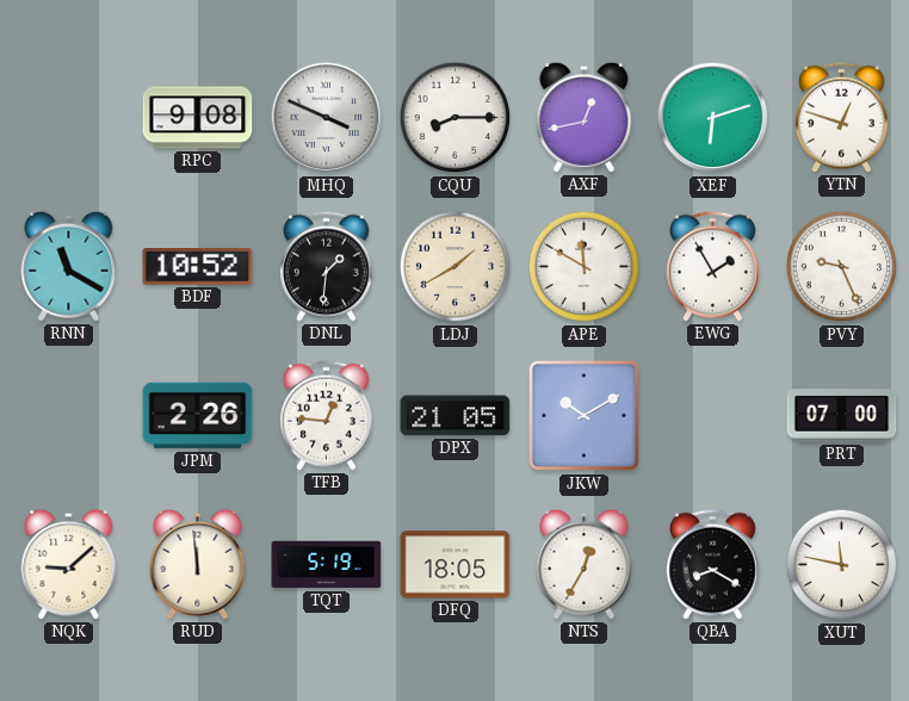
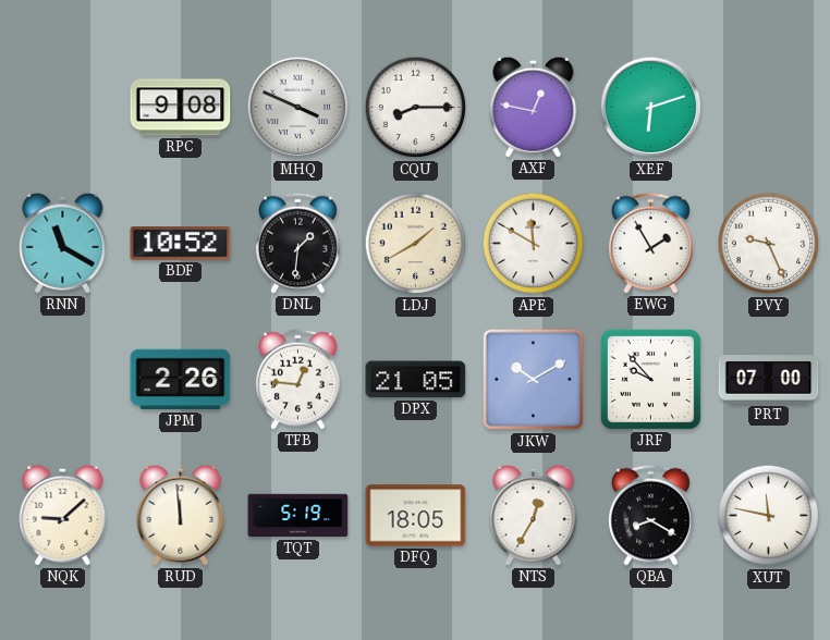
AXF: 12:43 -> 12:47
YTN: 12:48 -> none
JRF: none -> 9:53
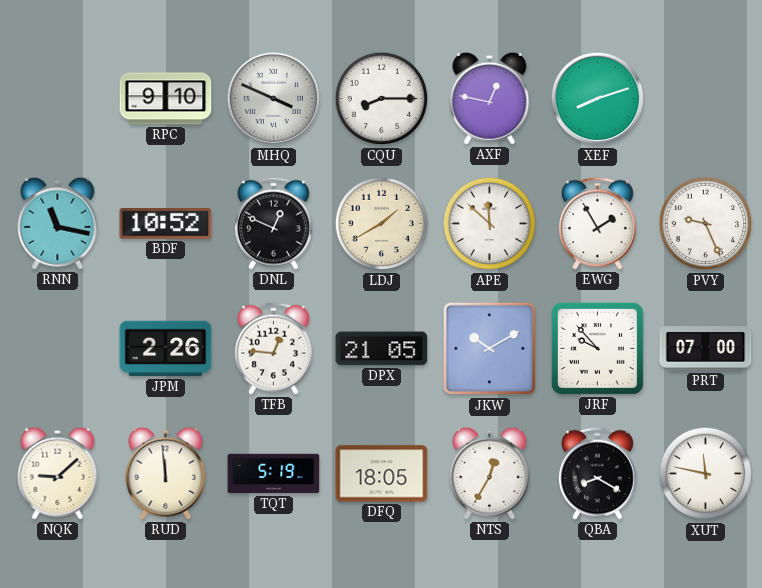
RPC: 9:08 -> 9:10
XEF: 6:12 -> 8:12
RNN: 11:20 -> 11:17
DNL: 1:31 -> 12:49
APE: 11:50 -> 11:52
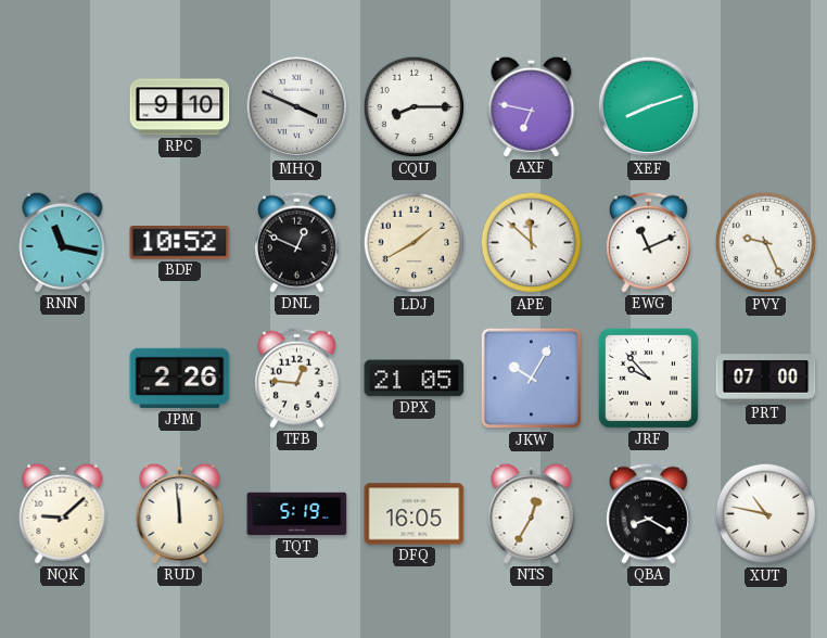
AXF: 12:47 -> 6:47
EWG: 1:55 -> 11:11
JKW: 10:10 -> 10:05
DFQ: 18:05 -> 16:05
XUT: 11:47 -> 10:47
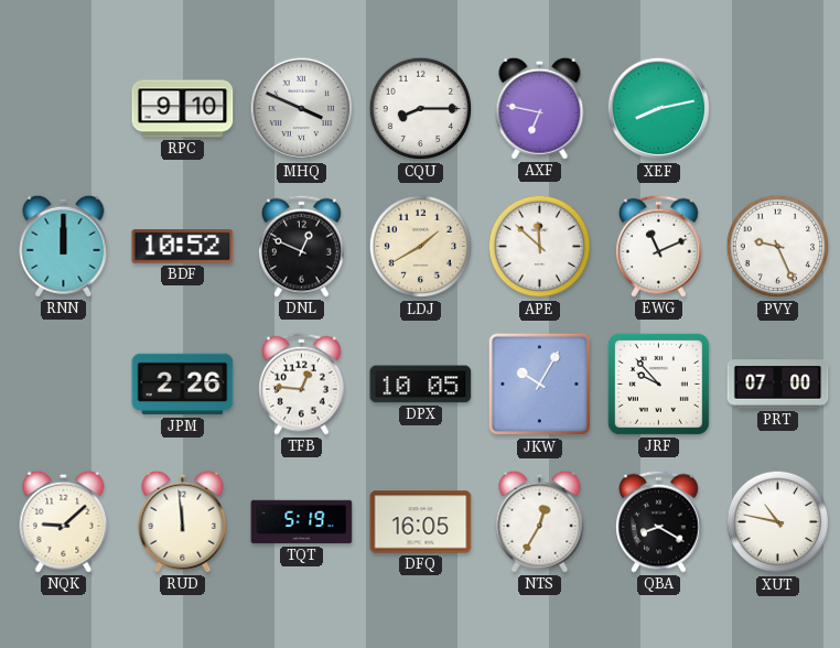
XEF: 8:12 -> 8:13
RNN: 11:17 -> 12:00
DPX: 21:05 -> 10:05
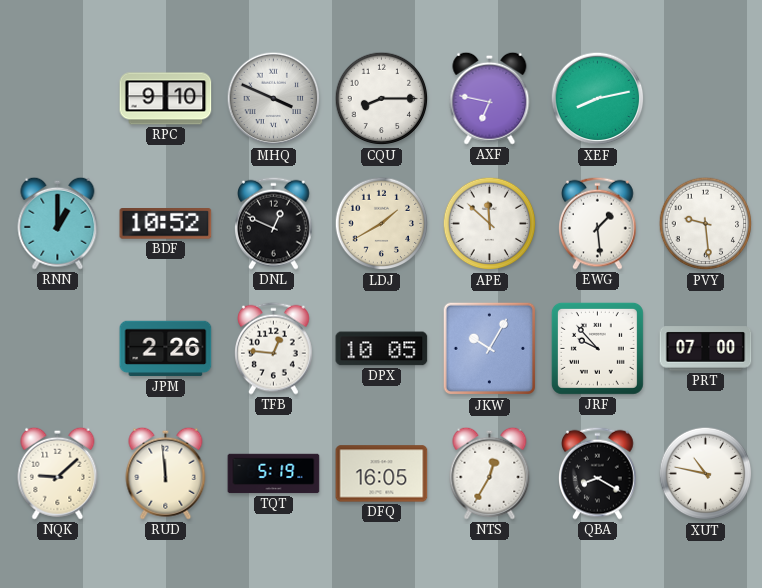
RNN: 12:00 -> 1:00
EWG: 11:11 -> 1:29
PVY: 9:26 -> 9:29
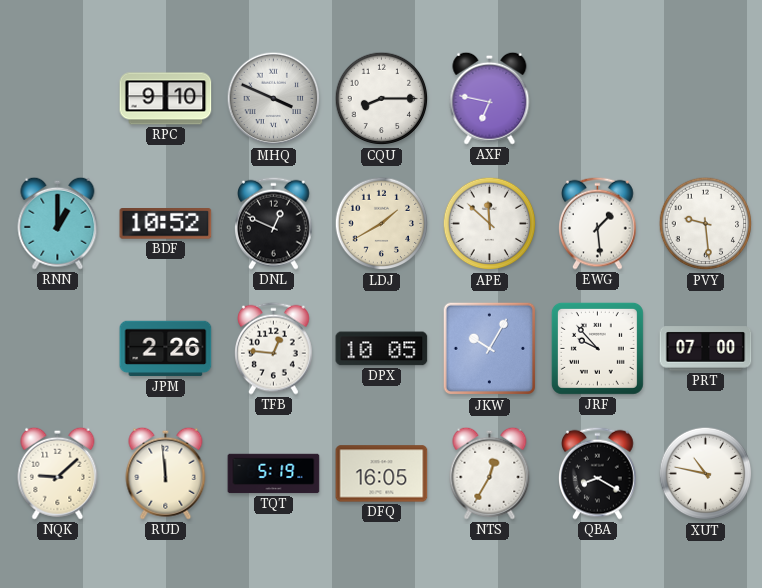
XEF: 8:13 -> none
